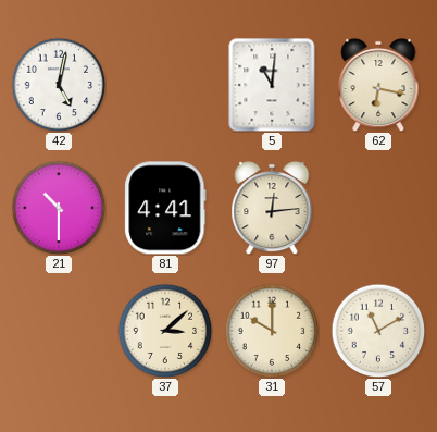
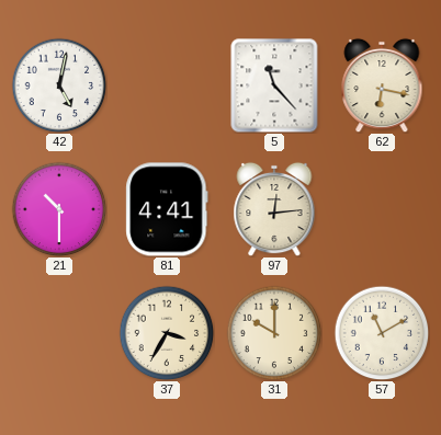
5: 11:01 -> 11:23
37: 3:08 -> 3:35
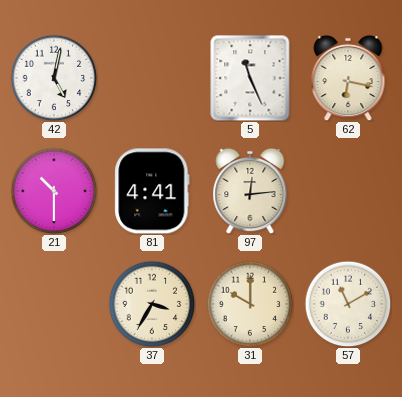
5: 11:23 -> 11:26
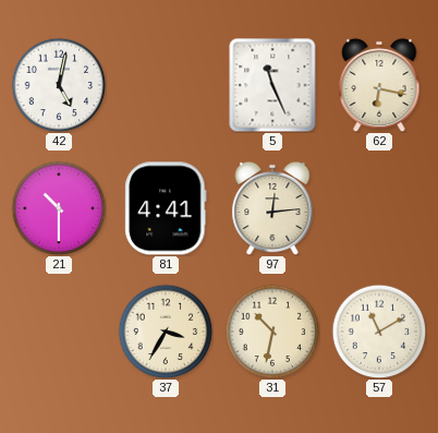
31: 10:00 -> 10:32
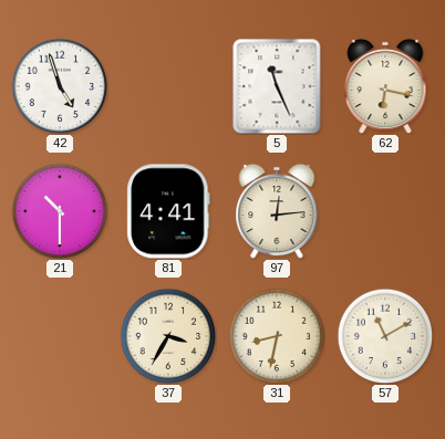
42: 5:02 -> 4:57
31: 10:32 -> 8:32
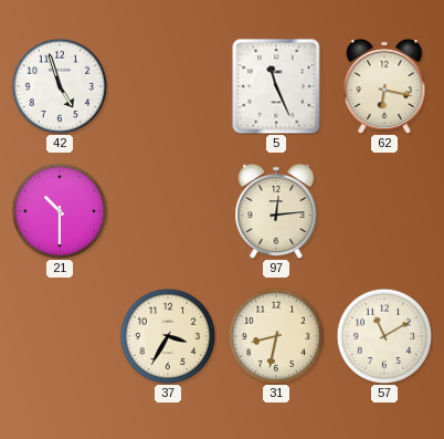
81: 4:41 -> none
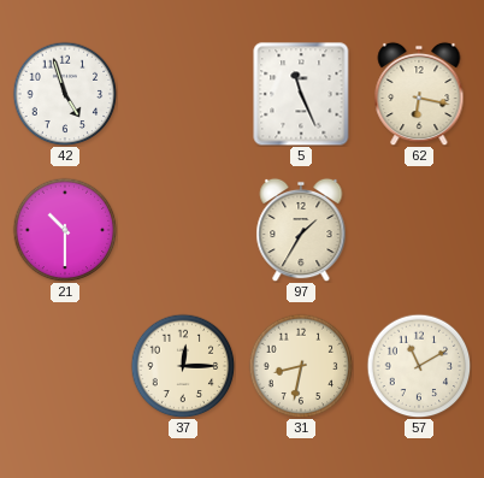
97: 12:14 -> 1:35
37: 3:35 -> 12:15
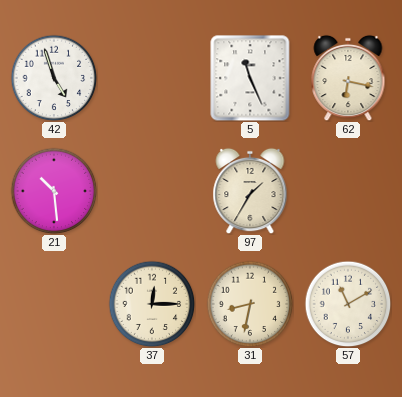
21: 10:30 -> 10:29
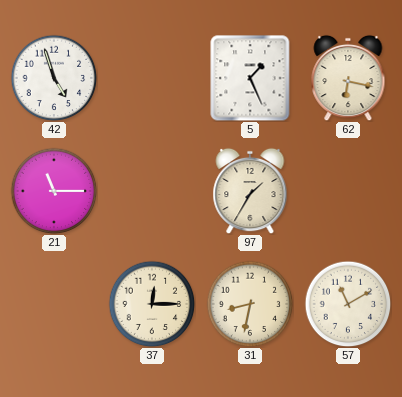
5: 11:26 -> 1:26
21: 10:29 -> 11:15
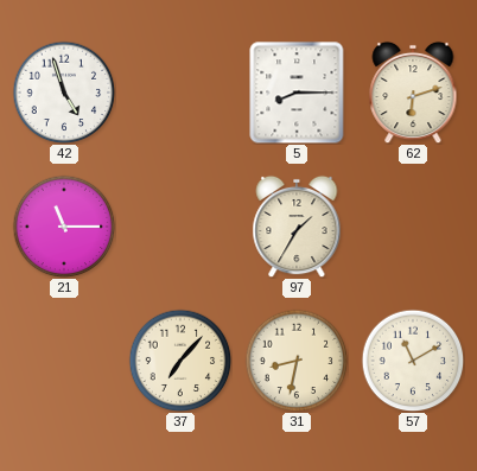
5: 1:26 -> 8:15
62: 6:17 -> 6:12
37: 12:15 -> 7:07
